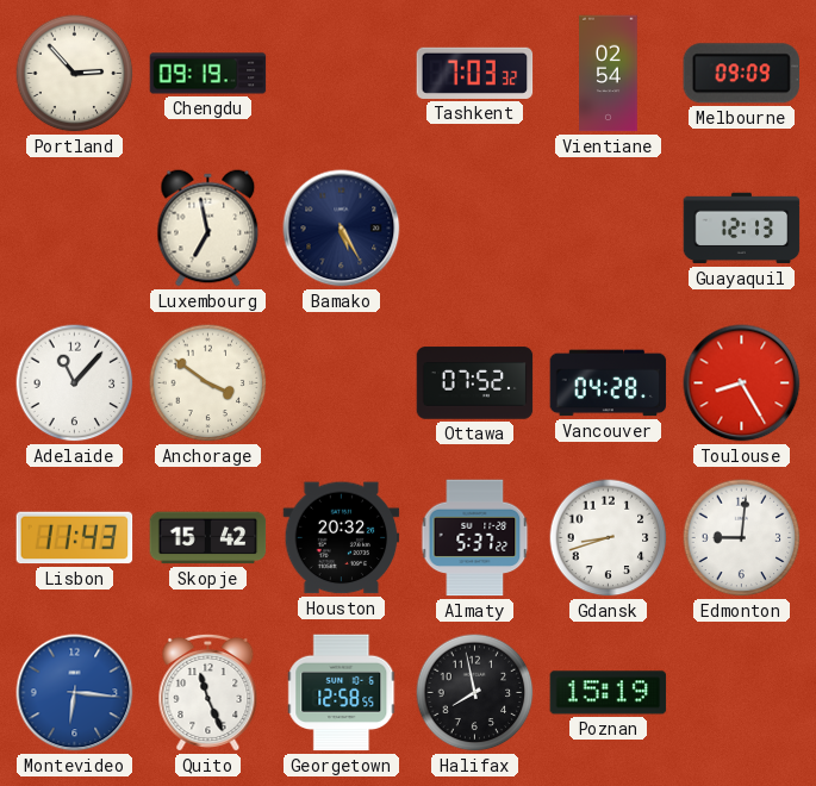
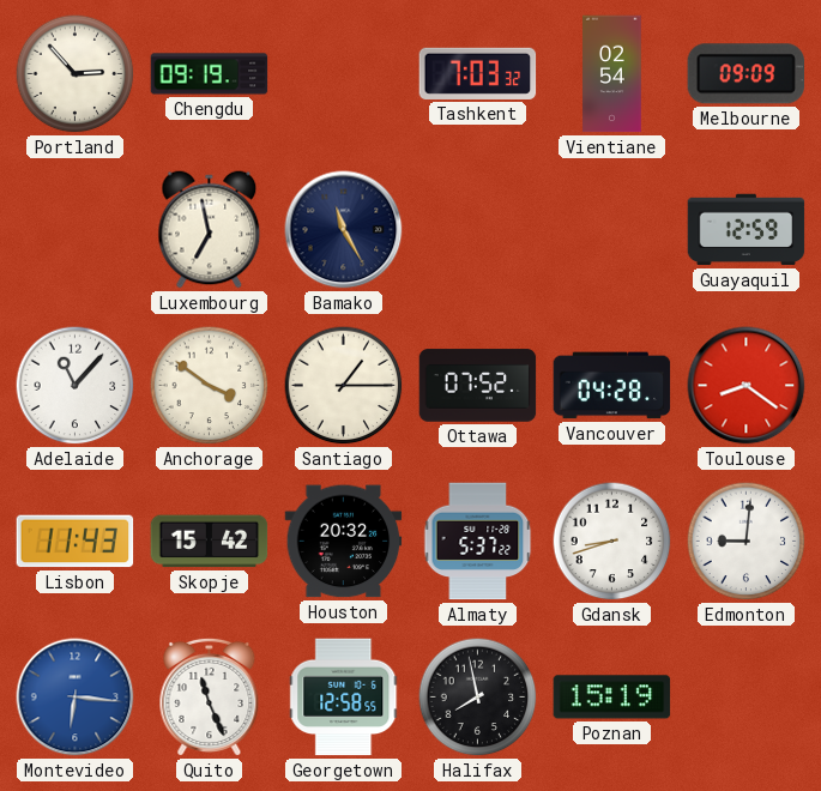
Bamako: 5:25 -> 11:25
Guayaquil: 12:13 -> 12:59
Santiago: none -> 1:15
Toulouse: 8:25 -> 8:21
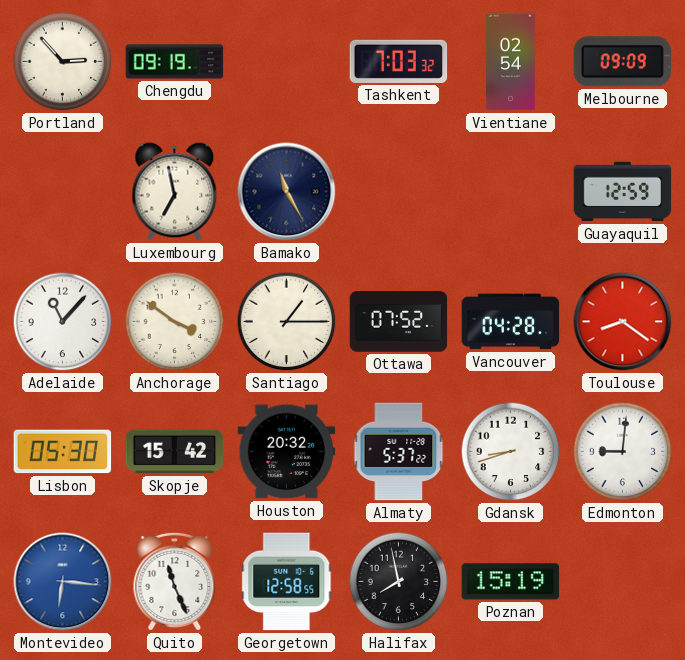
Lisbon: 11:43 -> 05:30
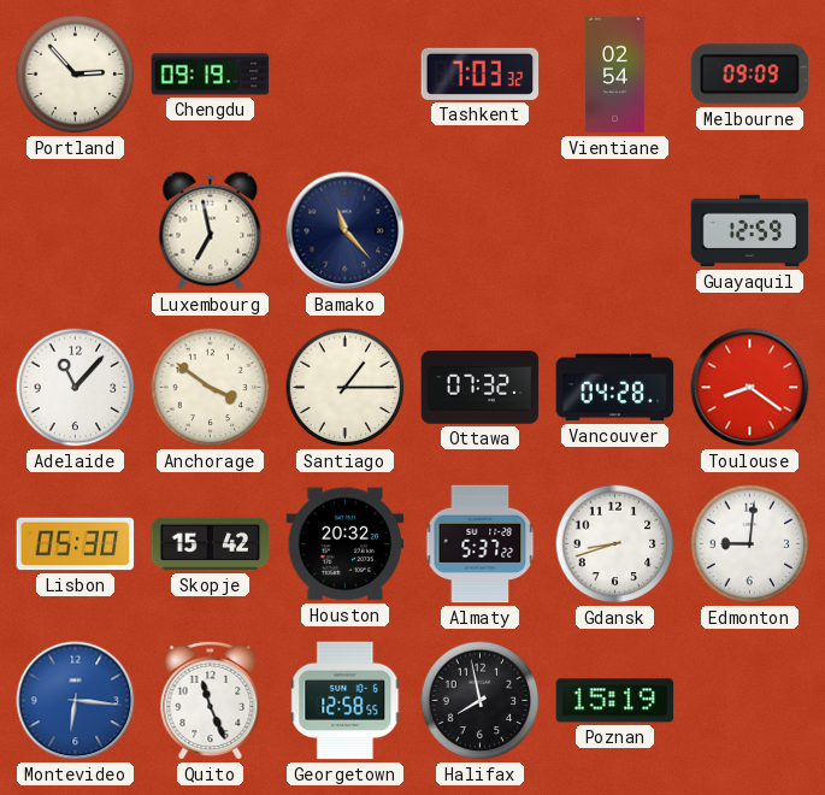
Bamako: 11:25 -> 11:23
Ottawa: 07:52 -> 07:32
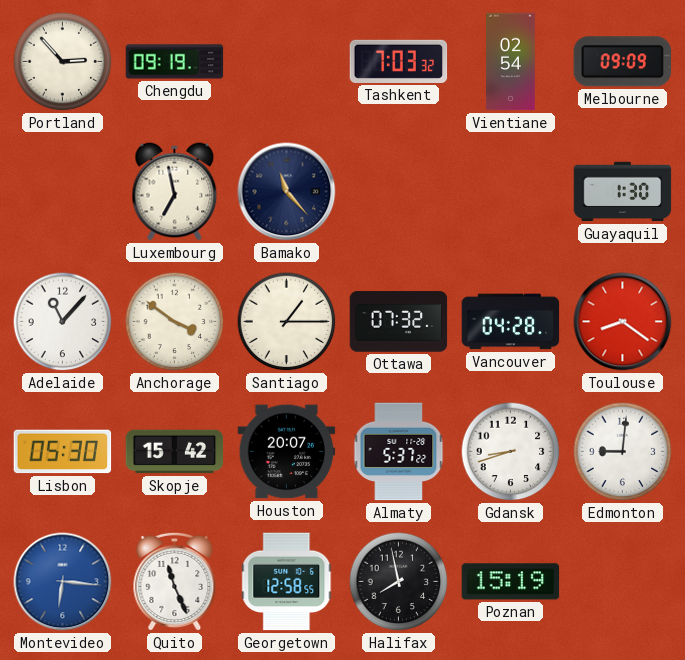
Guayaquil: 12:59 -> 1:30
Houston: 20:32 -> 20:07
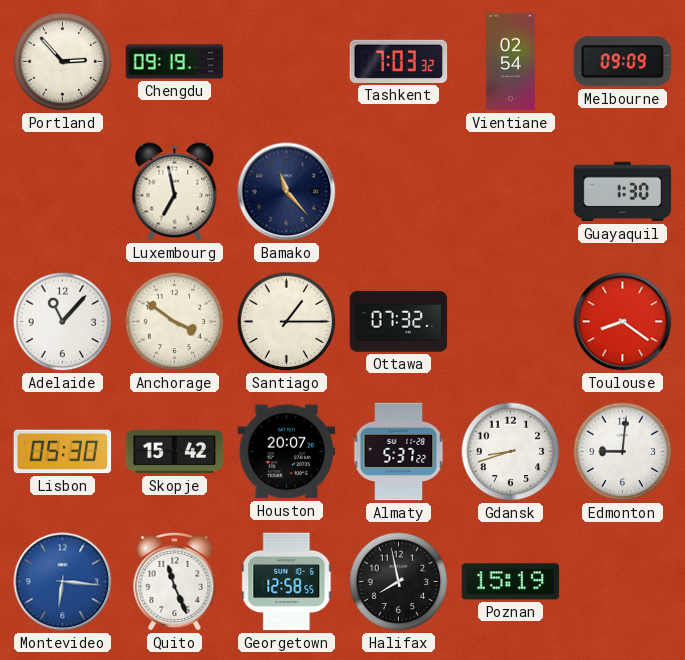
Vancouver: 04:28 -> none
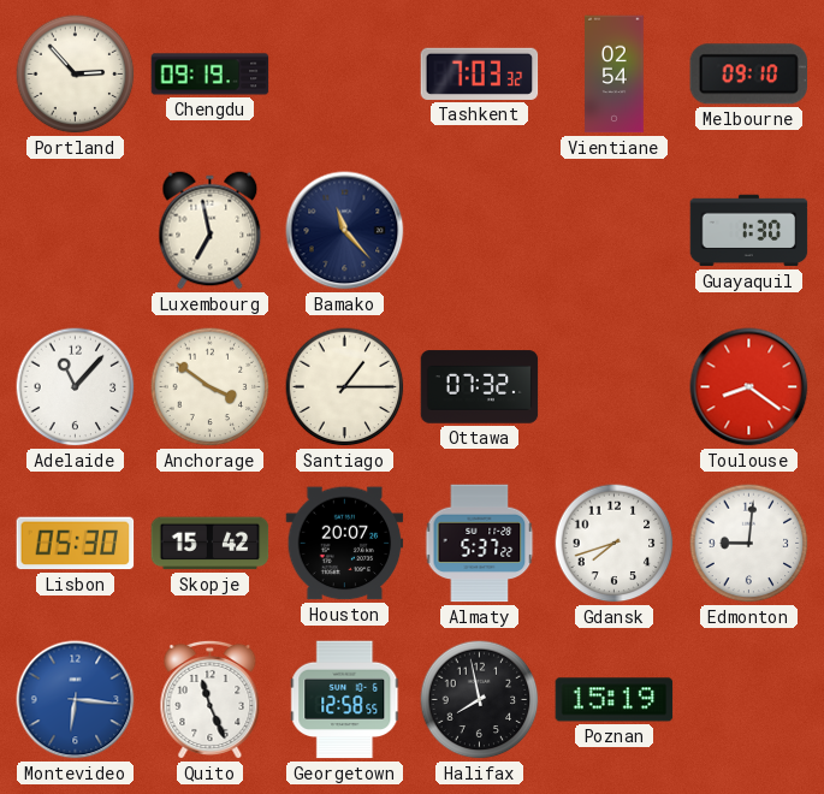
Melbourne: 09:09 -> 09:10
Gdansk: 8:42 -> 7:42
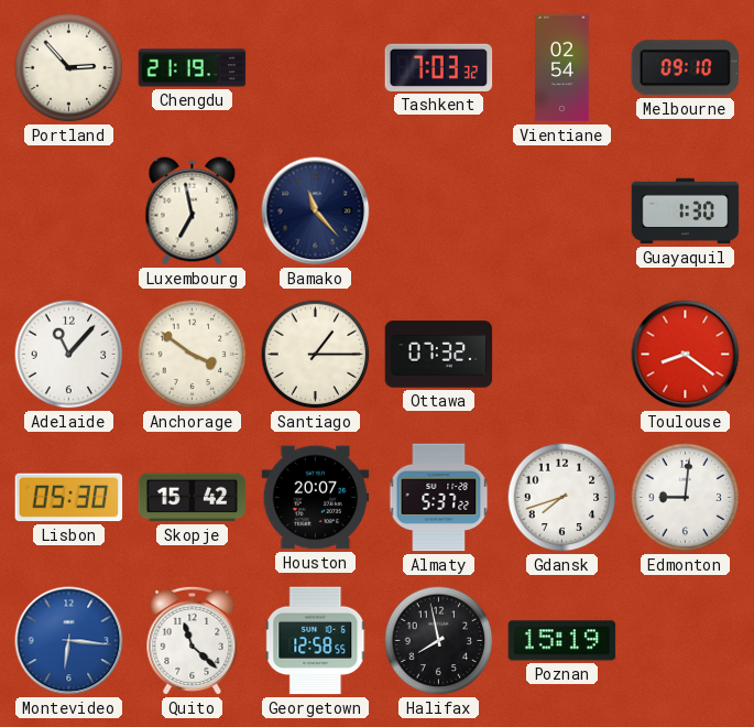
Chengdu: 09:19 -> 21:19
Quito: 11:26 -> 11:22
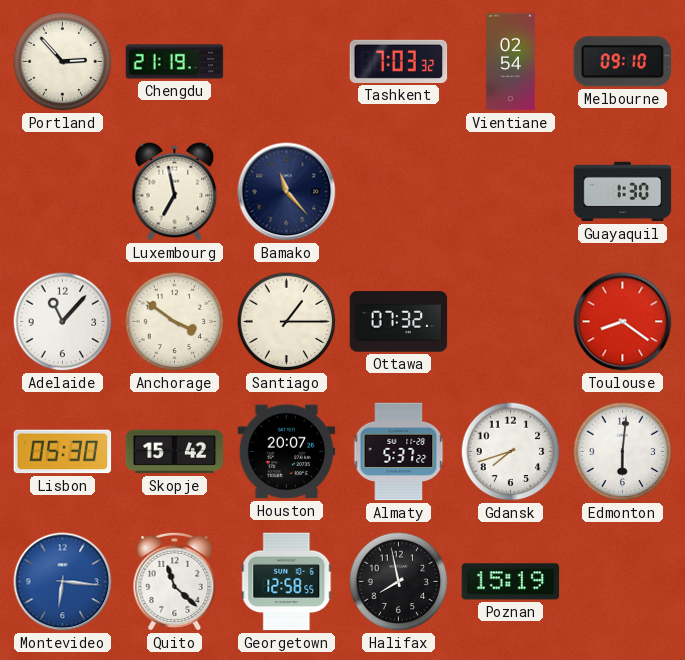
Edmonton: 9:01 -> 6:01
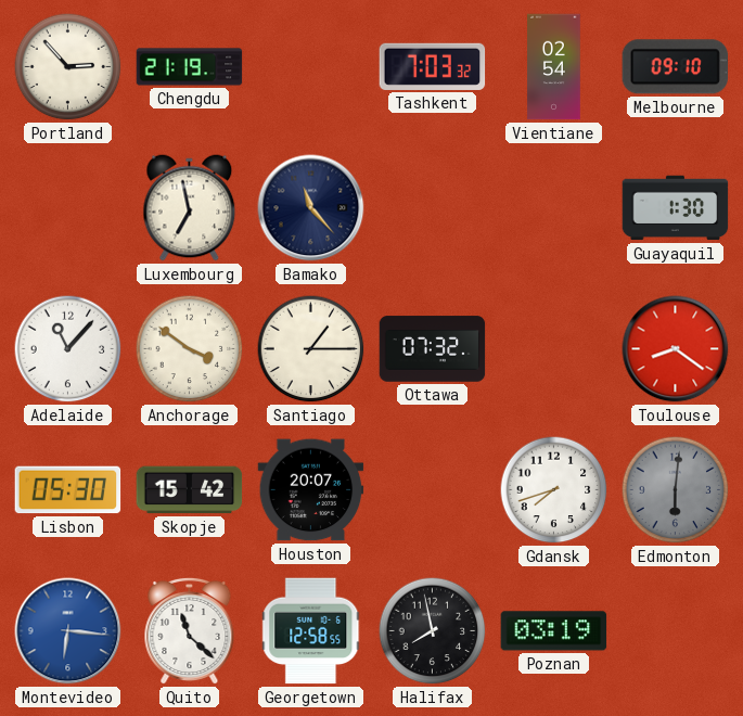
Almaty: 5:37 -> none
Edmonton dial: white -> grey
Poznan: 15:19 -> 03:19
